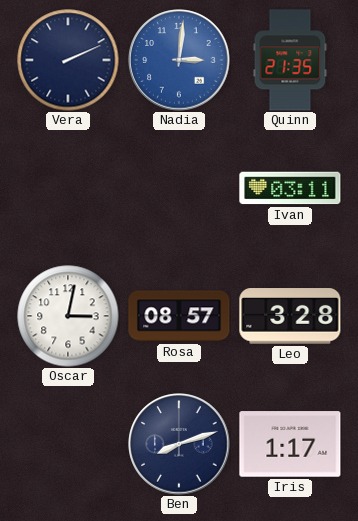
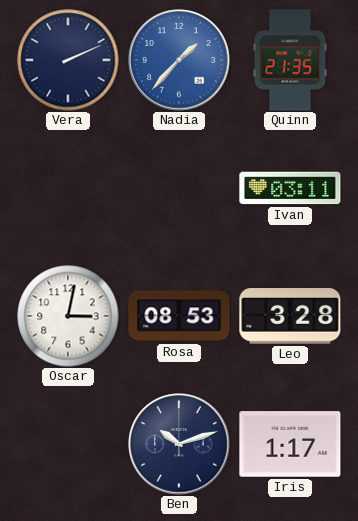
Nadia: 3:01 -> 1:37
Rosa: 08:57 -> 08:53
Ben: 8:12 -> 10:12
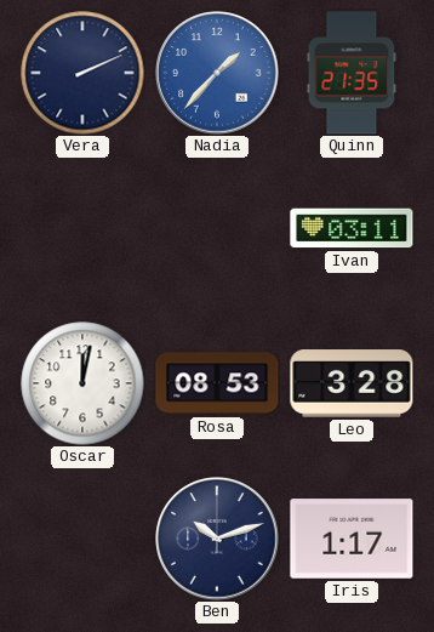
Oscar: 3:02 -> 12:02
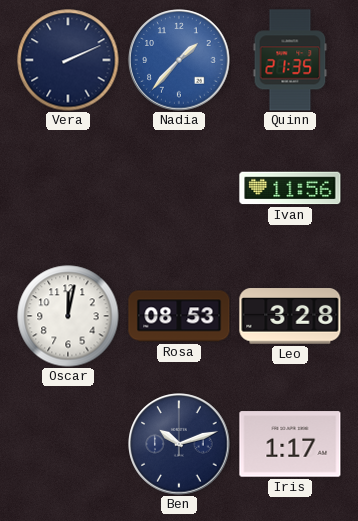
Ivan: 03:11 -> 11:56
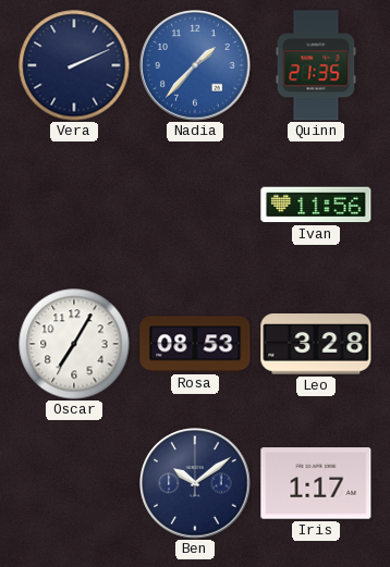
Oscar: 12:02 -> 7:05
Ben: 10:12 -> 10:09
